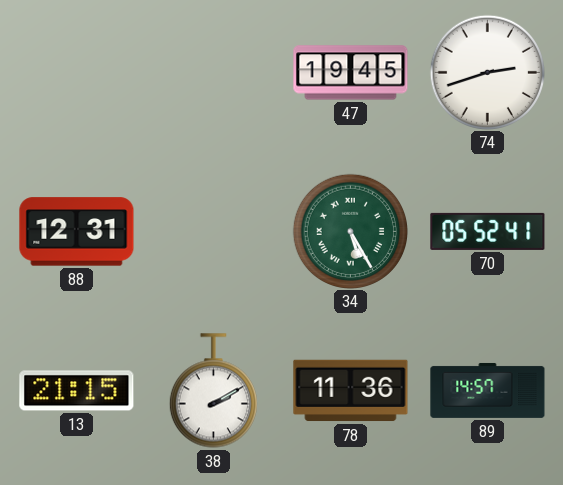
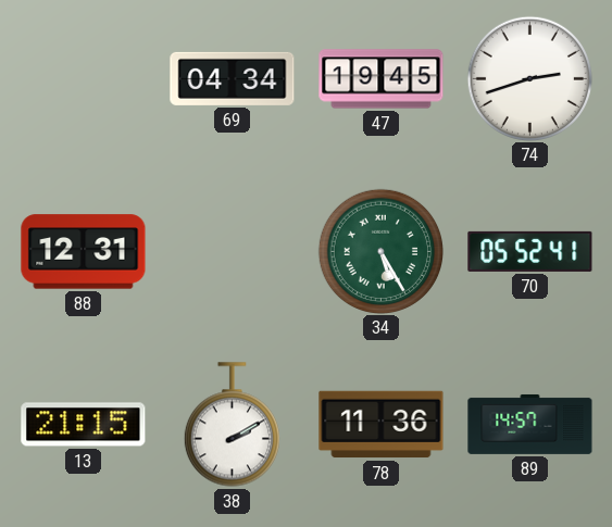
69: none -> 04:34
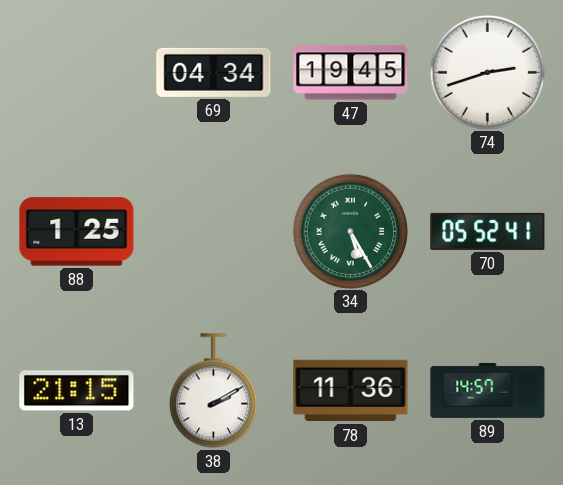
88: 12:31 -> 1:25
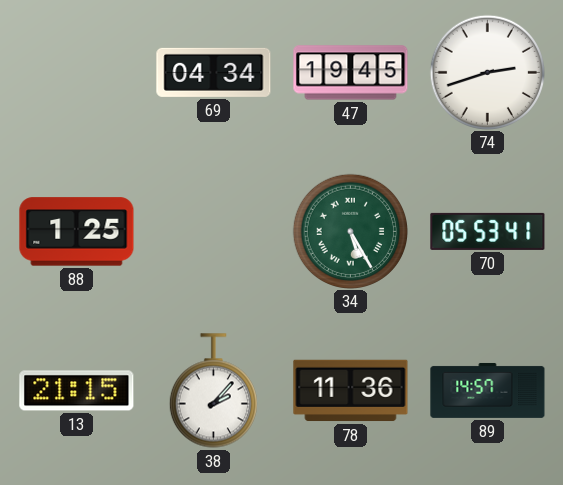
70: 05:52 -> 05:53
38: 2:10 -> 2:07
